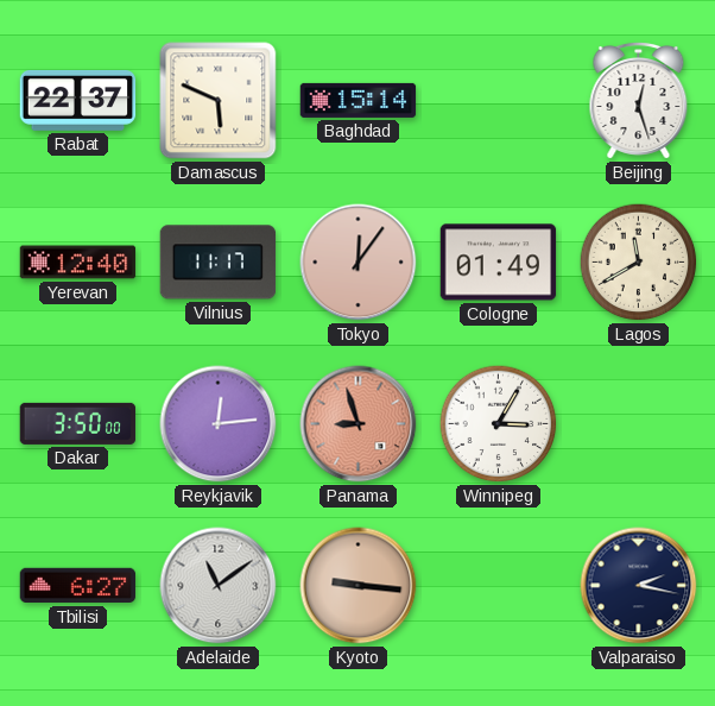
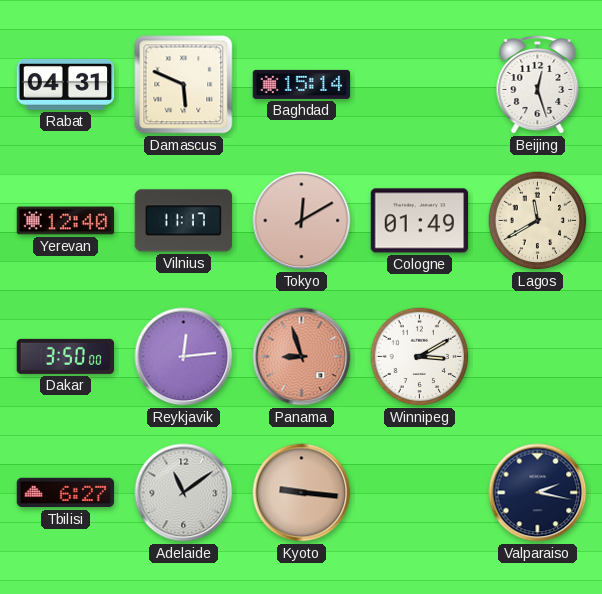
Rabat: 22:37 -> 04:31
Tokyo: 12:06 -> 12:10
Winnipeg: 3:05 -> 3:10
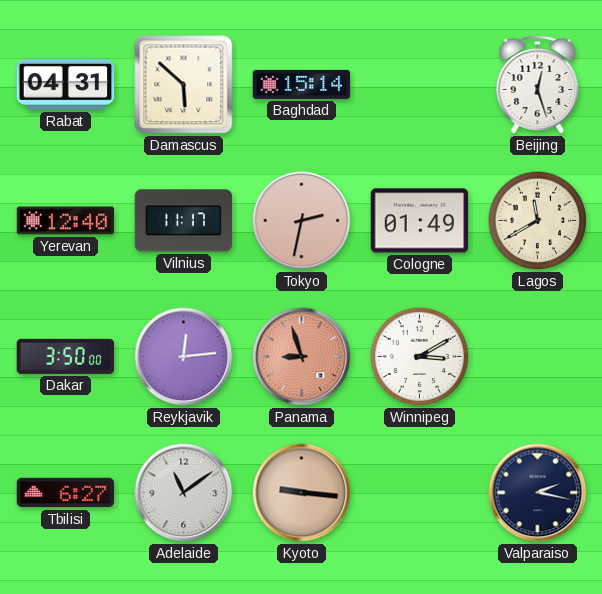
Damascus: 5:49 -> 5:52
Tokyo: 12:10 -> 2:32
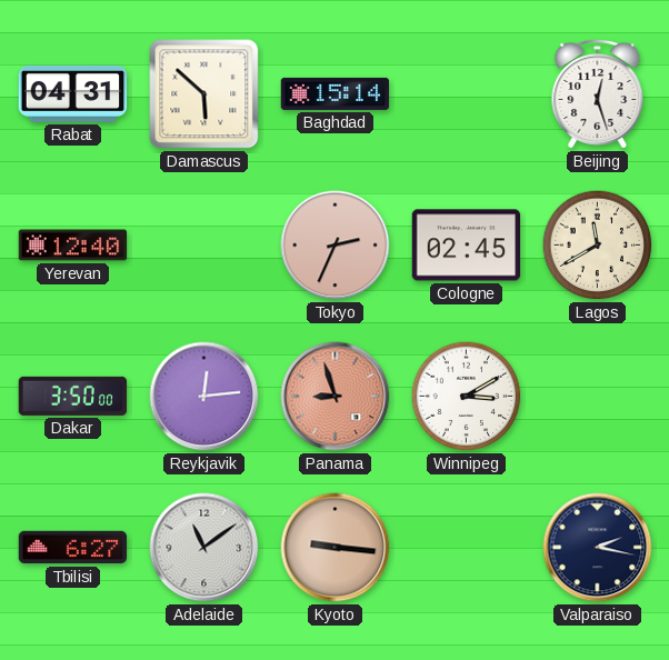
Vilnius: 11:17 -> none
Tokyo: 2:32 -> 2:34
Cologne: 01:49 -> 02:45
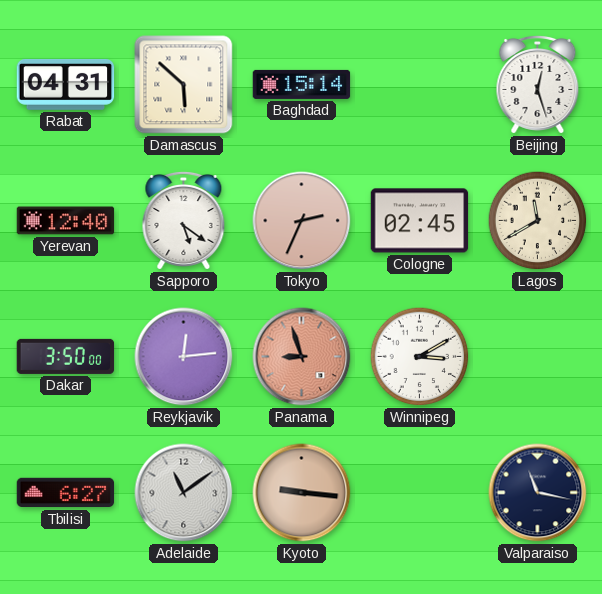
Sapporo: none -> 5:21
Valparaiso: 2:17 -> 11:17
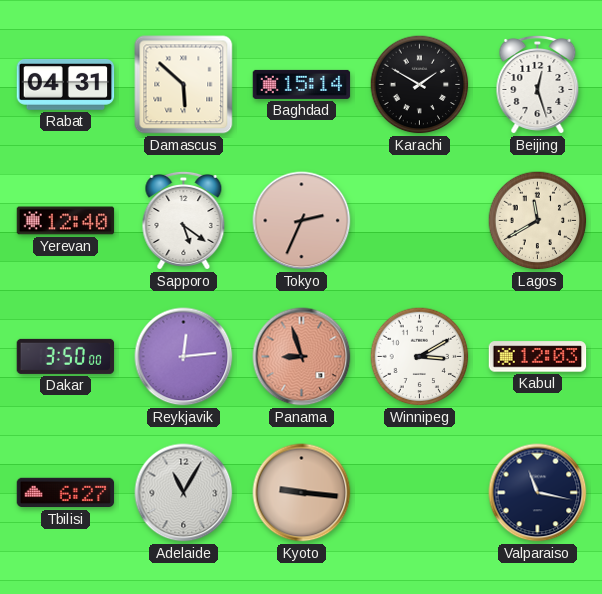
Karachi: none -> 1:50
Cologne: 02:45 -> none
Kabul: none -> 12:03
Adelaide: 11:09 -> 11:05
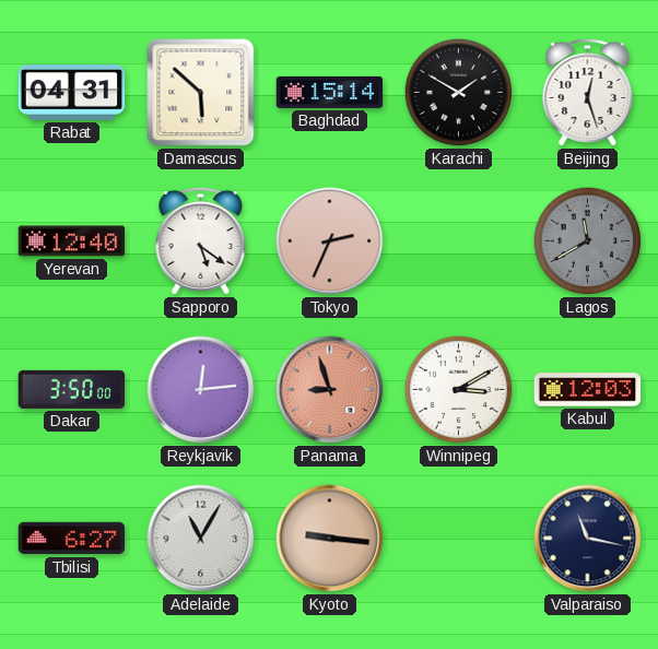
Lagos dial: cream -> grey
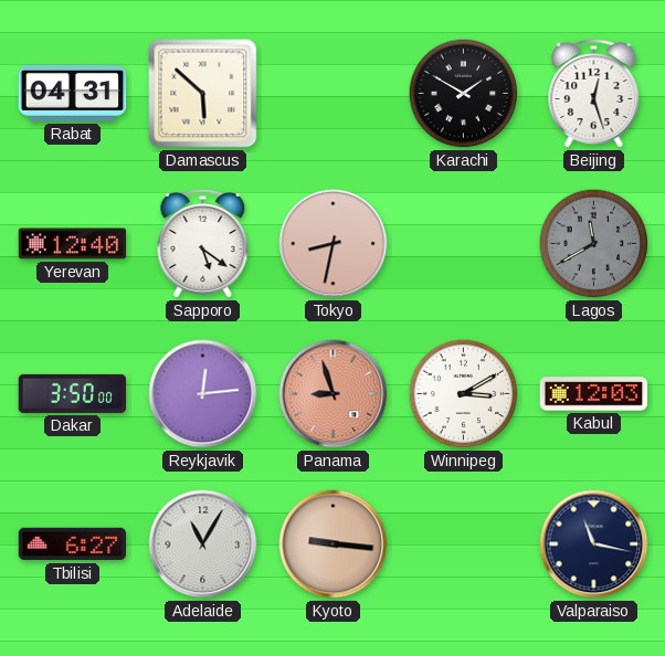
Baghdad: 15:14 -> none
Tokyo: 2:34 -> 8:32
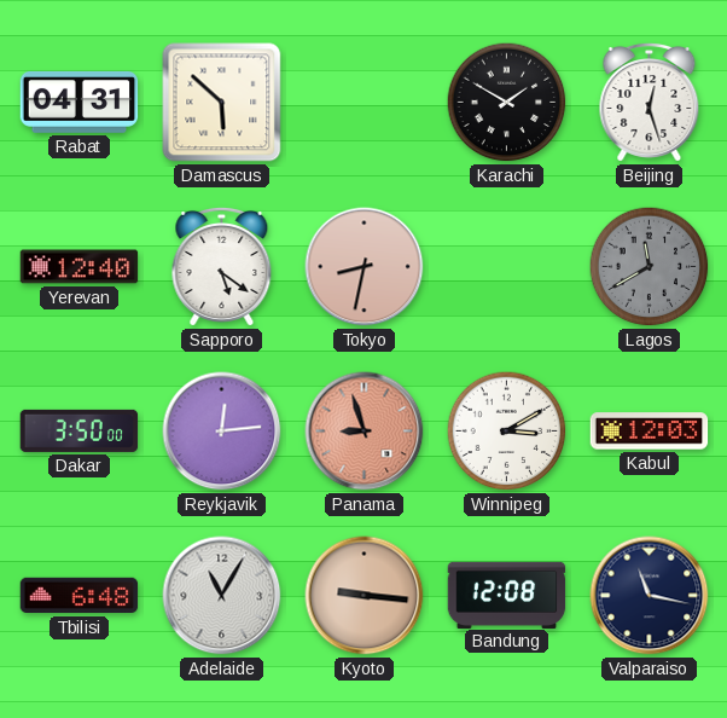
Tbilisi: 6:27 -> 6:48
Bandung: none -> 12:08
